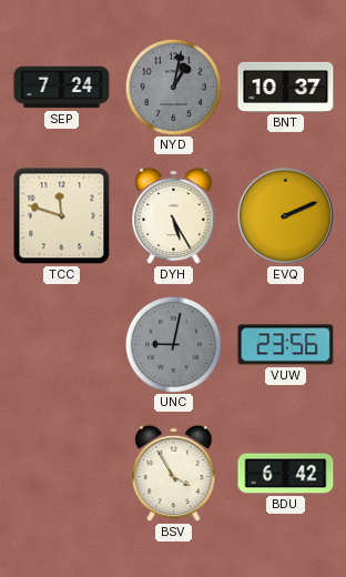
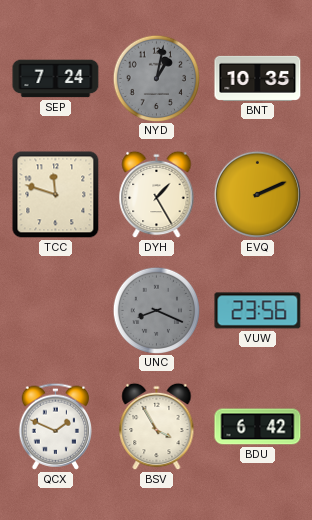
BNT: 10:37 -> 10:35
DYH: 5:25 -> 1:25
UNC: 9:02 -> 8:19
QCX: none -> 1:49
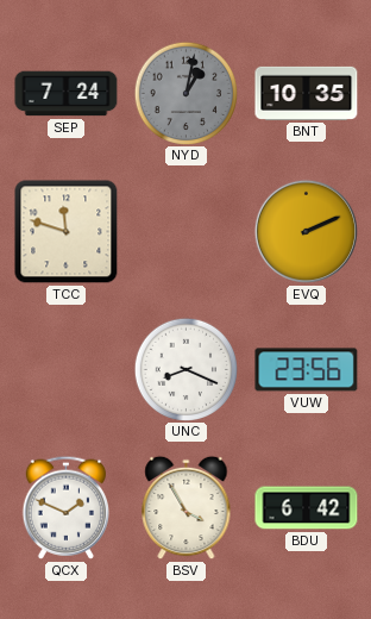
DYH: 1:25 -> none
UNC dial: grey -> white
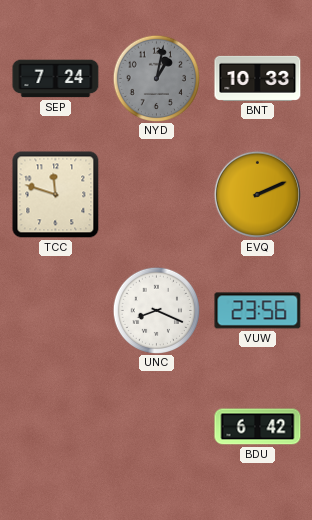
BNT: 10:35 -> 10:33
QCX: 1:49 -> none
BSV: 3:55 -> none
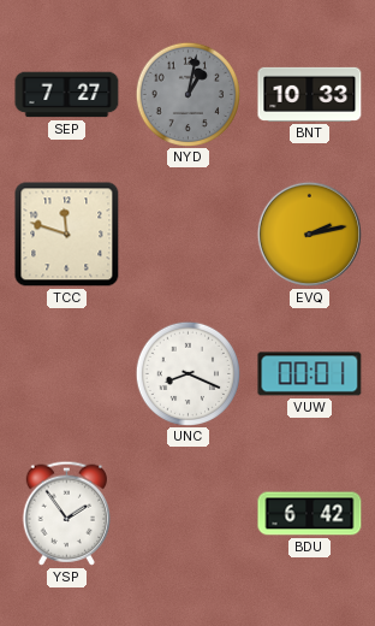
SEP: 7:24 -> 7:27
EVQ: 2:11 -> 2:13
VUW: 23:56 -> 00:01
YSP: none -> 1:54
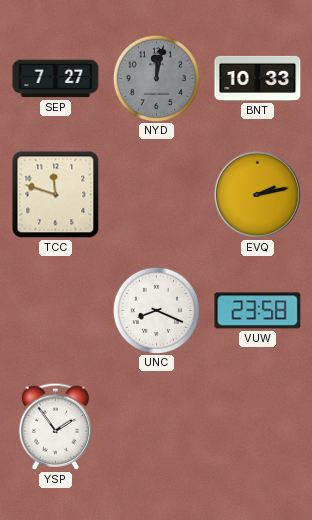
NYD: 1:02 -> 12:02
VUW: 00:01 -> 23:58
BDU: 6:42 -> none
